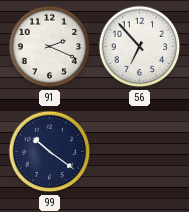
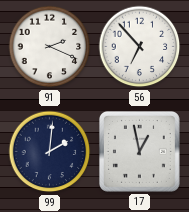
99: 10:21 -> 2:01
17: none -> 12:58
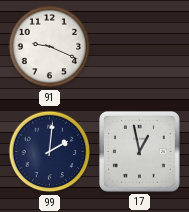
91: 2:19 -> 9:19
56: 6:53 -> none
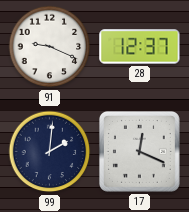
28: none -> 12:37
17: 12:58 -> 12:19
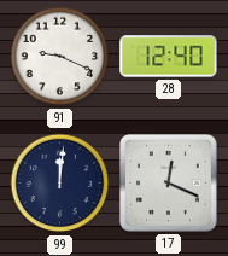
28: 12:37 -> 12:40
99: 2:01 -> 12:01
